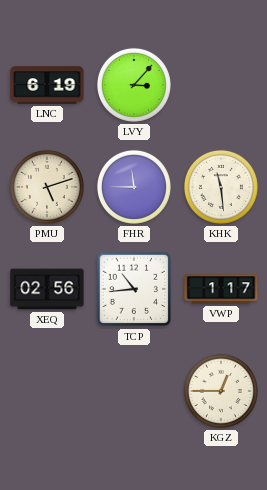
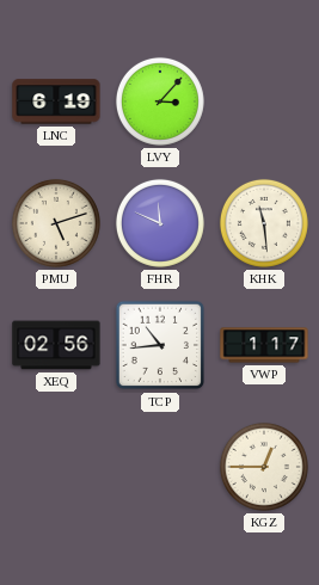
FHR: 11:45 -> 11:49
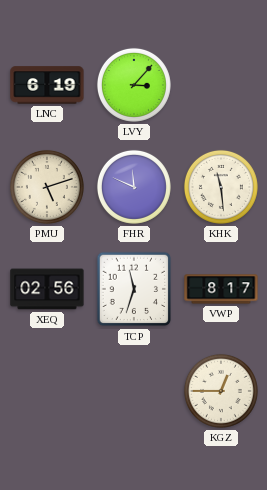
TCP: 10:44 -> 11:33
VWP: 1:17 -> 8:17
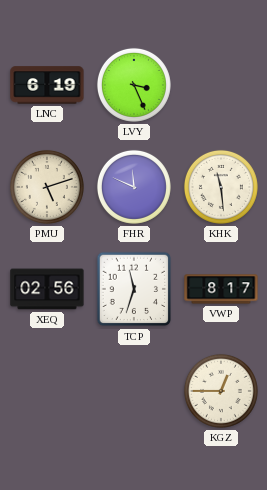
LVY: 3:07 -> 3:26
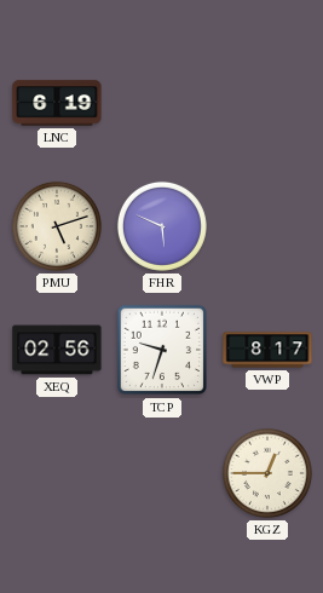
LVY: 3:26 -> none
FHR: 11:49 -> 5:49
KHK: 11:29 -> none
TCP: 11:33 -> 9:33
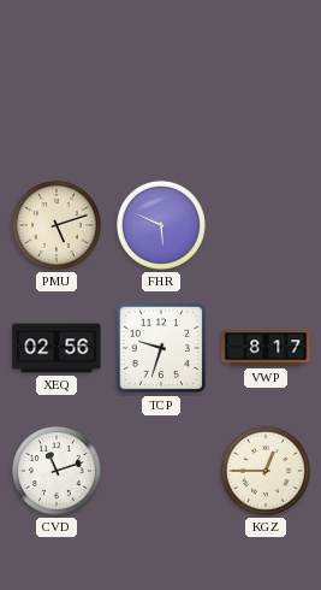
LNC: 6:19 -> none
CVD: none -> 11:12
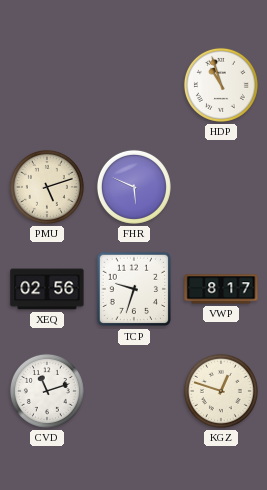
HDP: none -> 10:57
KGZ: 12:45 -> 12:48
